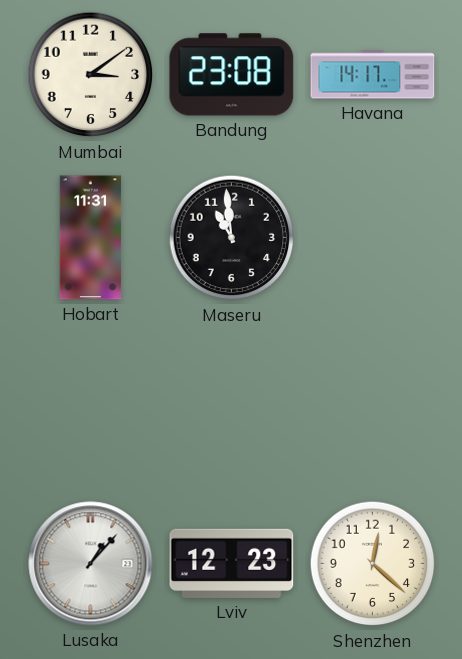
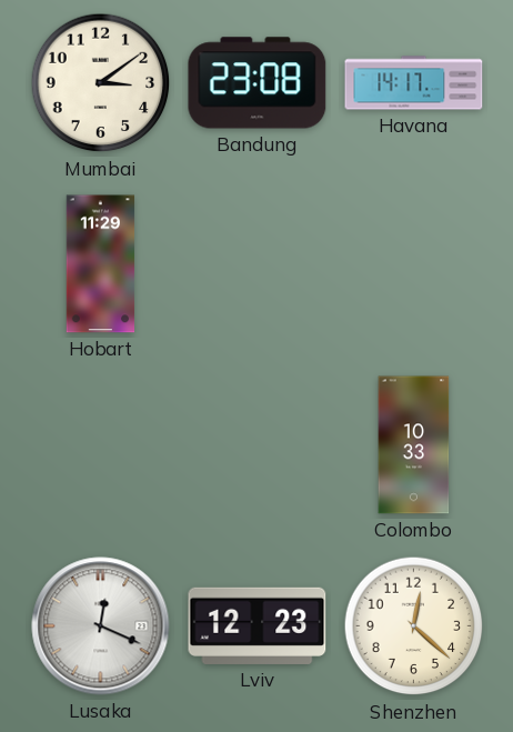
Hobart: 11:31 -> 11:29
Maseru: 10:59 -> none
Colombo: none -> 10:33
Lusaka: 1:07 -> 12:19
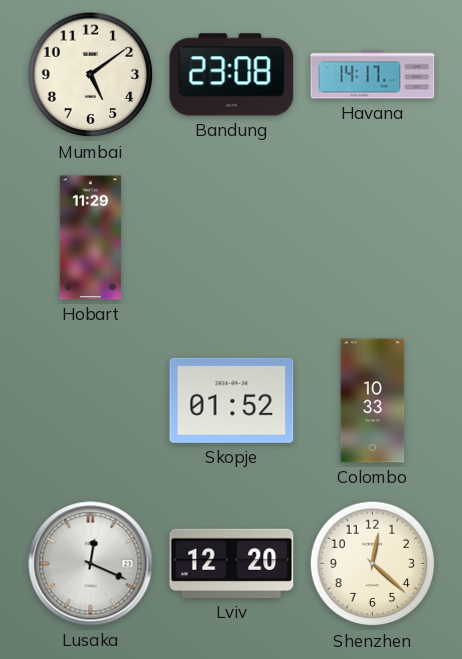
Mumbai: 3:09 -> 5:09
Skopje: none -> 01:52
Lviv: 12:23 -> 12:20
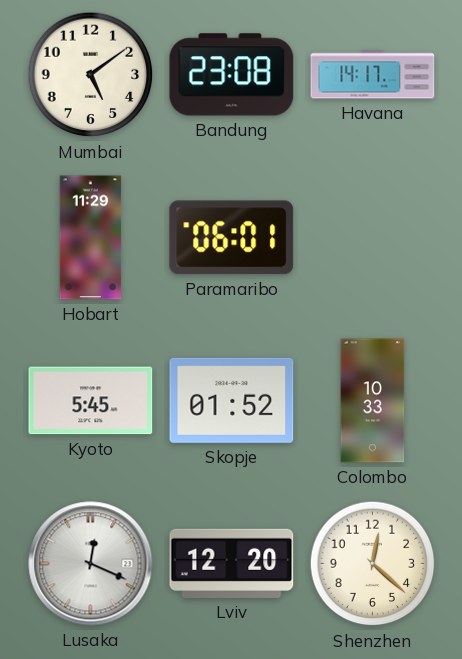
Paramaribo: none -> 06:01
Kyoto: none -> 5:45
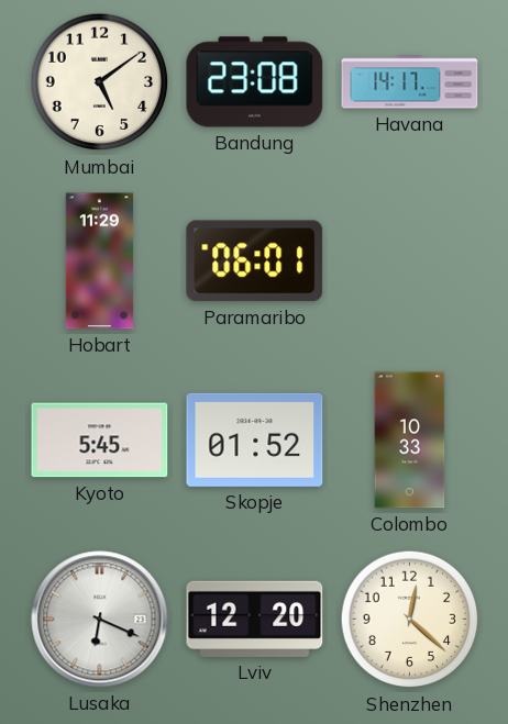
Lusaka: 12:19 -> 6:19
